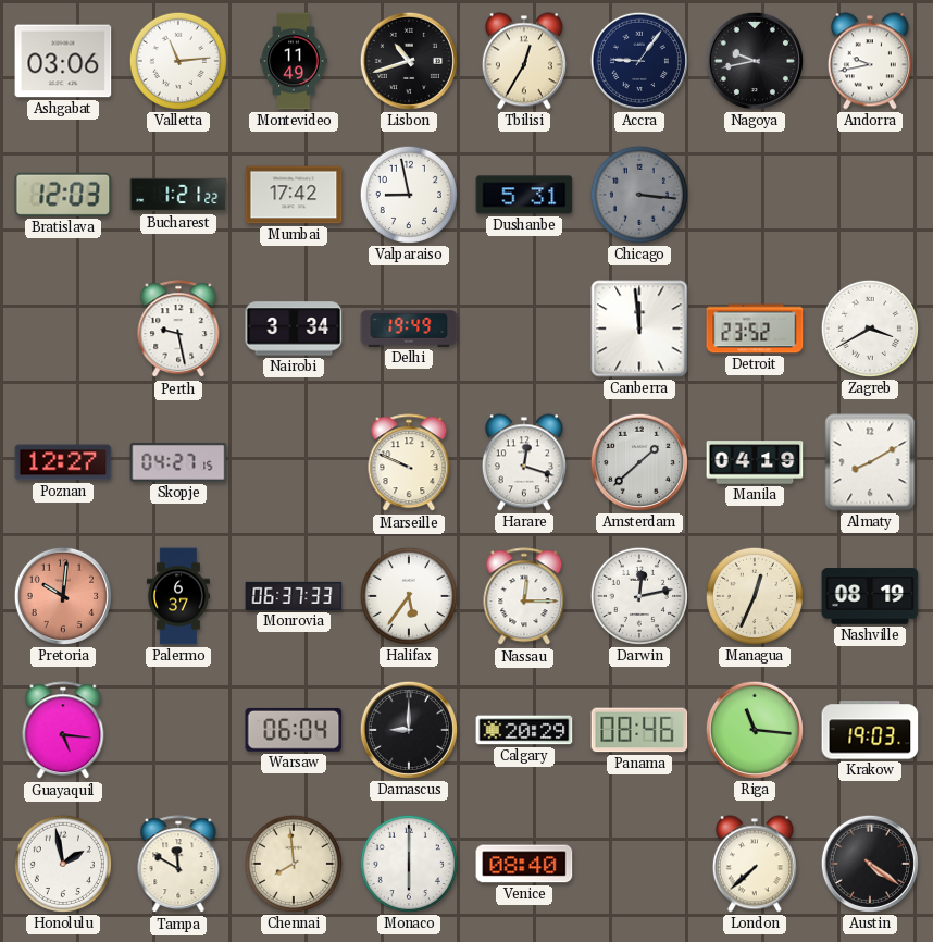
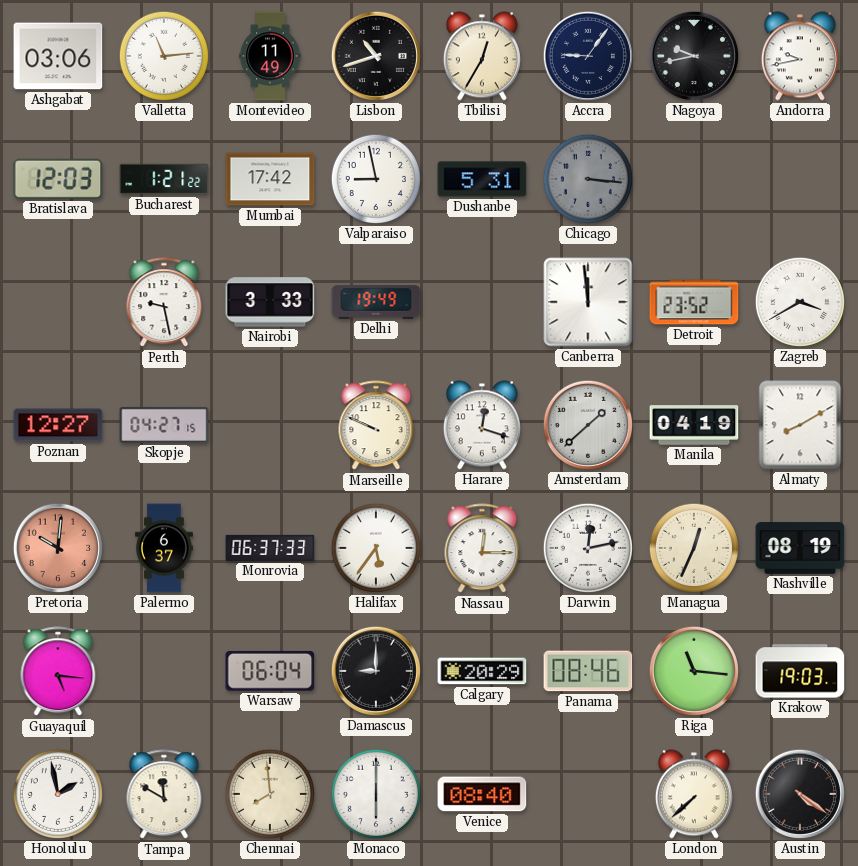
Nairobi: 3:34 -> 3:33
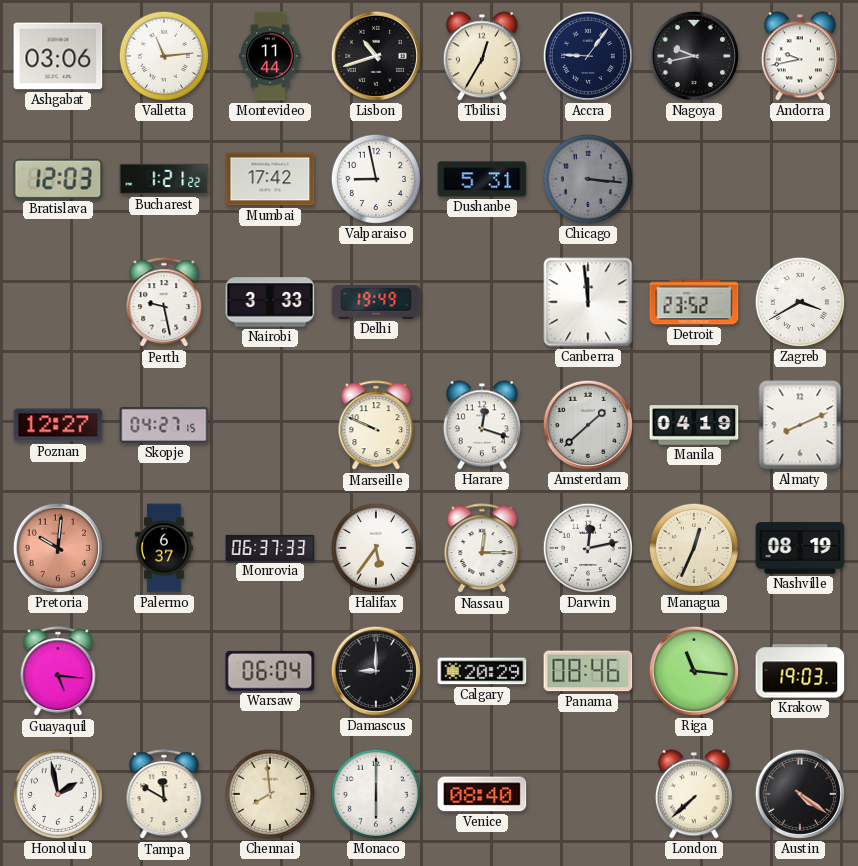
Montevideo: 11:49 -> 11:44
Almaty: 8:10 -> 8:11
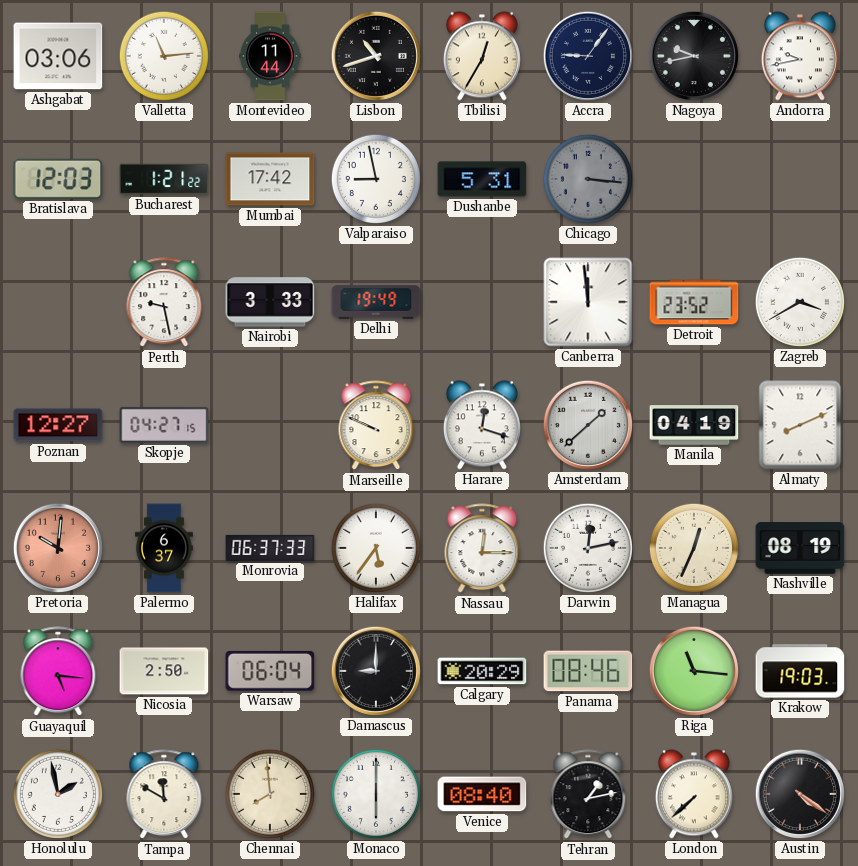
Nicosia: none -> 2:50
Tehran: none -> 1:13
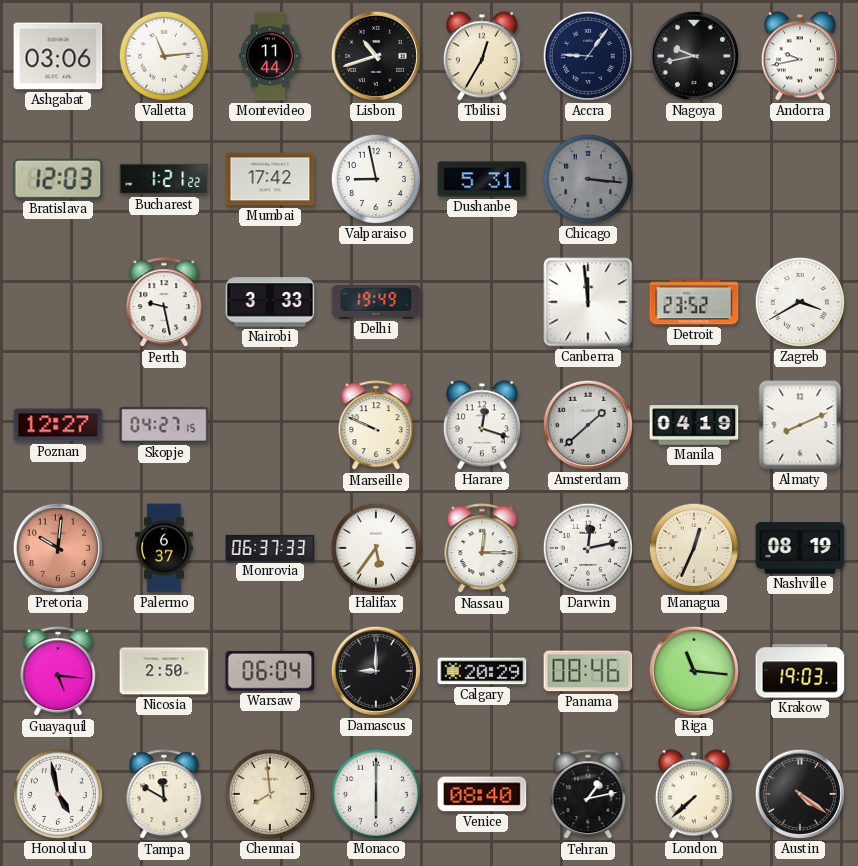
Honolulu: 1:58 -> 4:58
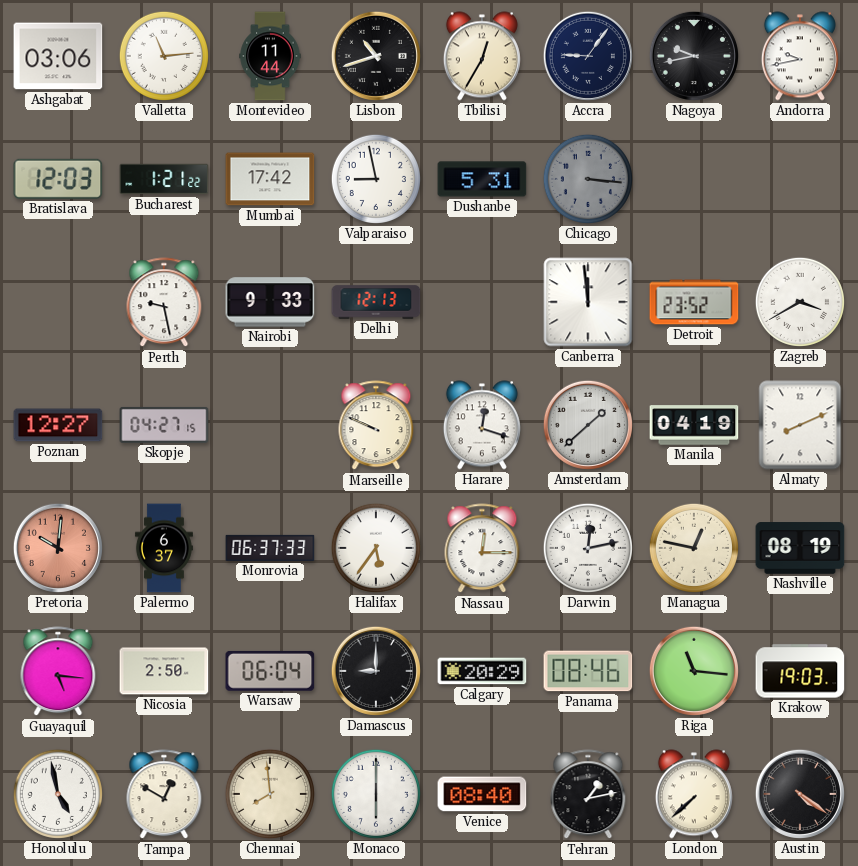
Nairobi: 3:33 -> 9:33
Delhi: 19:49 -> 12:13
Managua: 12:34 -> 12:47
Tampa: 11:50 -> 12:50
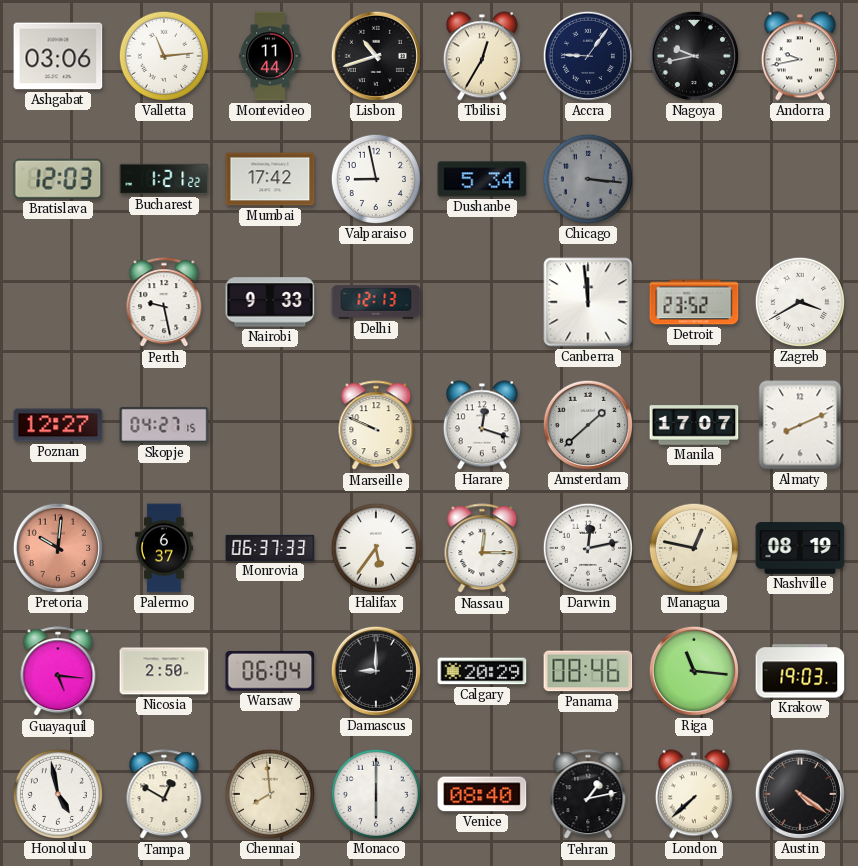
Dushanbe: 5:31 -> 5:34
Manila: 04:19 -> 17:07
